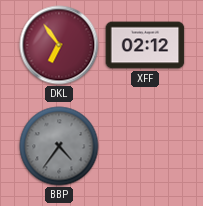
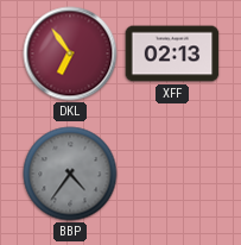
XFF: 02:12 -> 02:13
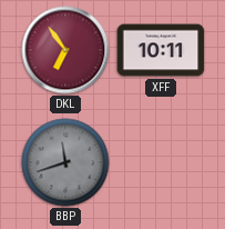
XFF: 02:13 -> 10:11
BBP: 4:36 -> 11:42
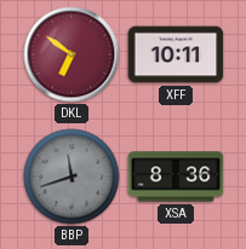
DKL: 6:54 -> 6:51
XSA: none -> 8:36
